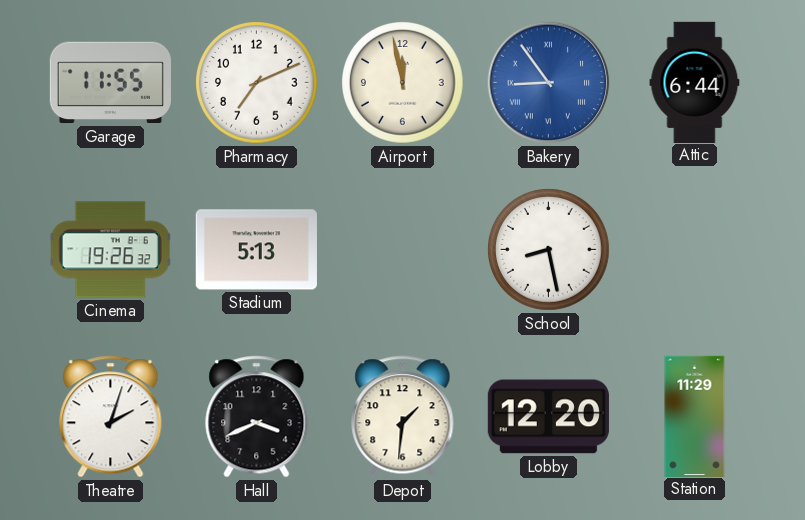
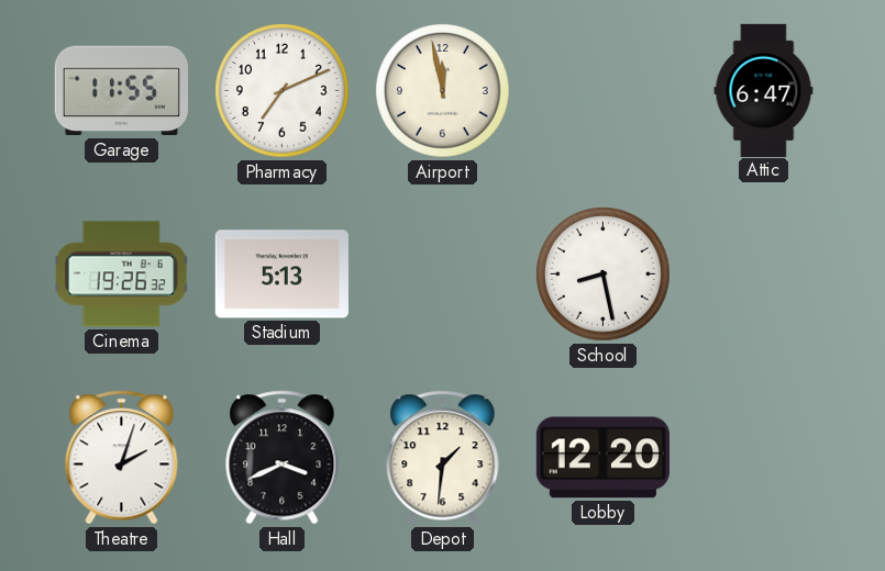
Bakery: 8:54 -> none
Attic: 6:44 -> 6:47
Station: 11:29 -> none
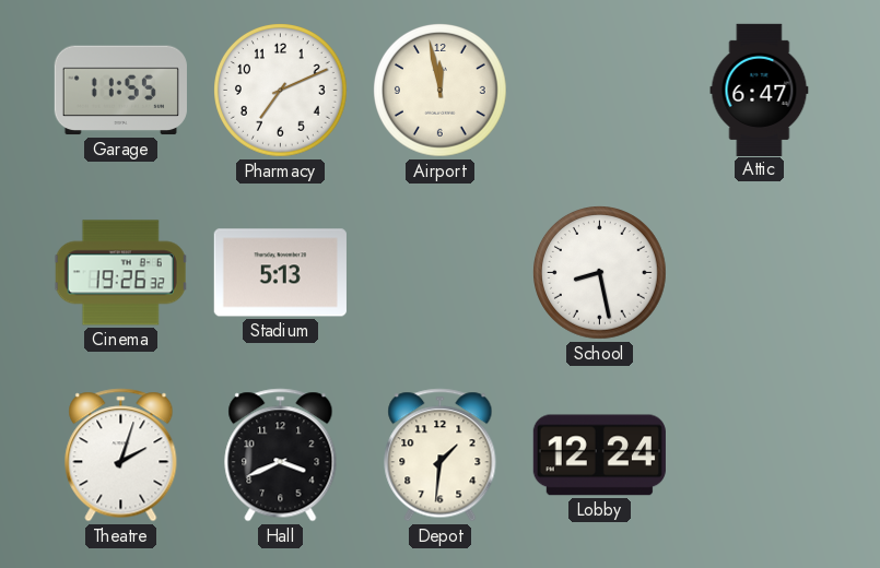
Lobby: 12:20 -> 12:24
